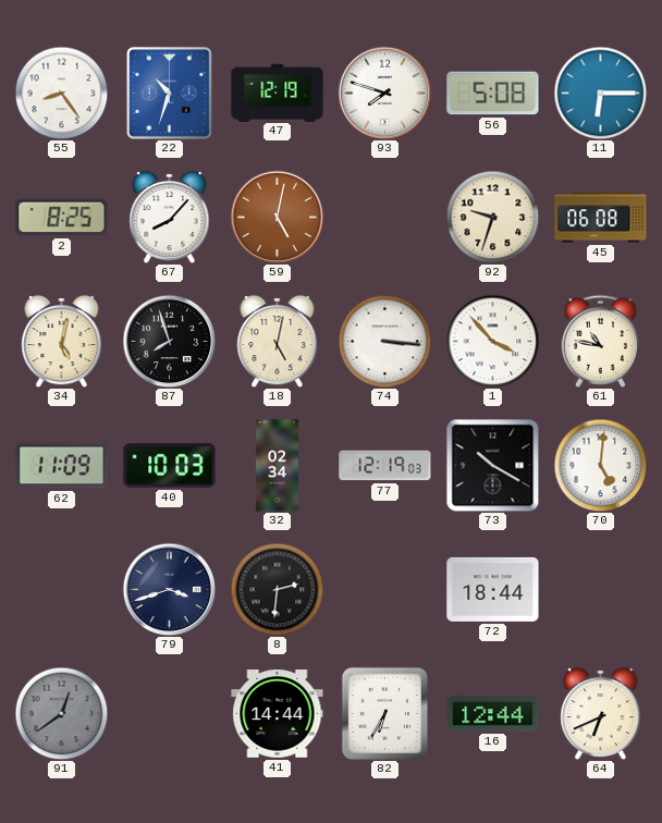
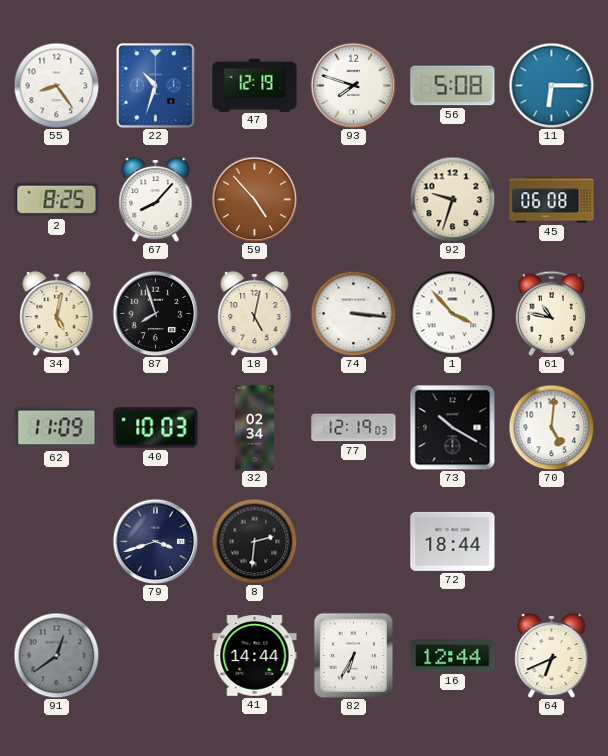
59: 5:02 -> 4:53
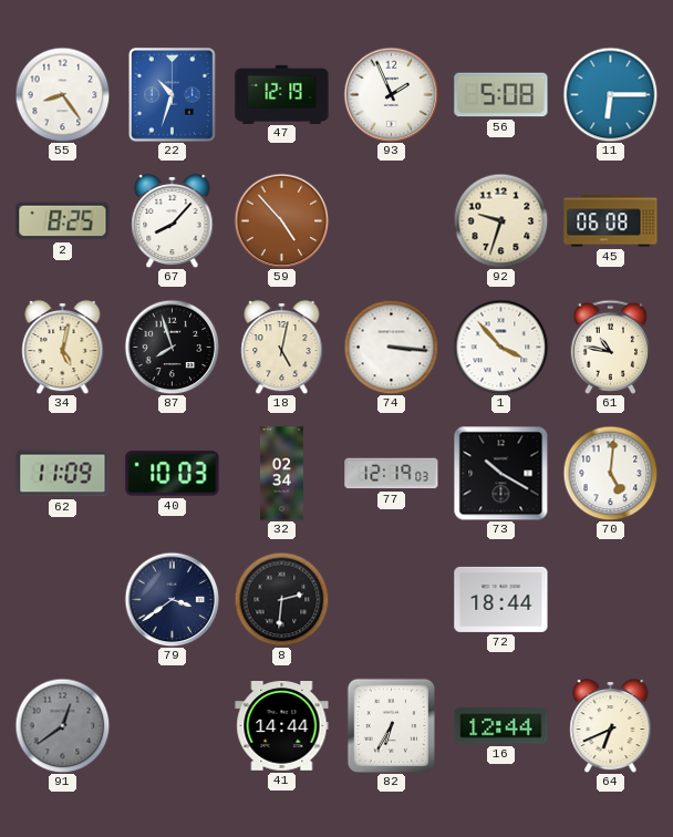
93: 7:48 -> 1:56
79: 3:42 -> 3:39
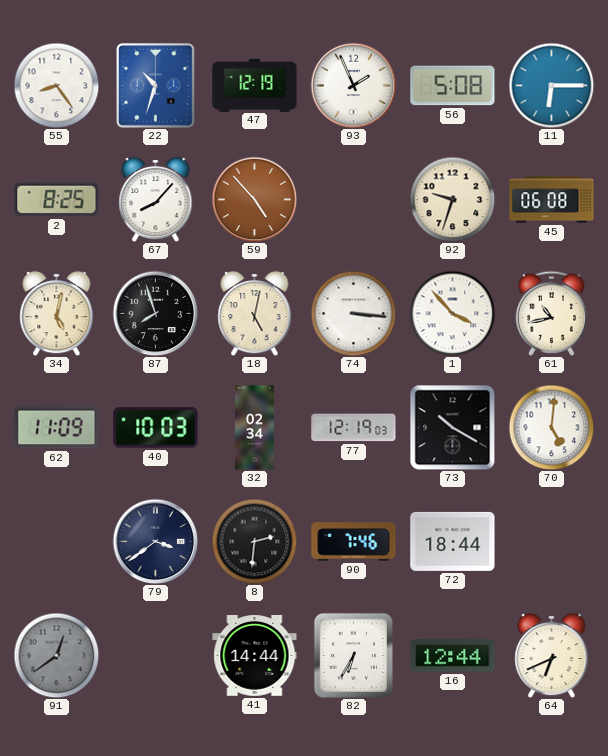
61: 10:47 -> 10:43
90: none -> 7:46
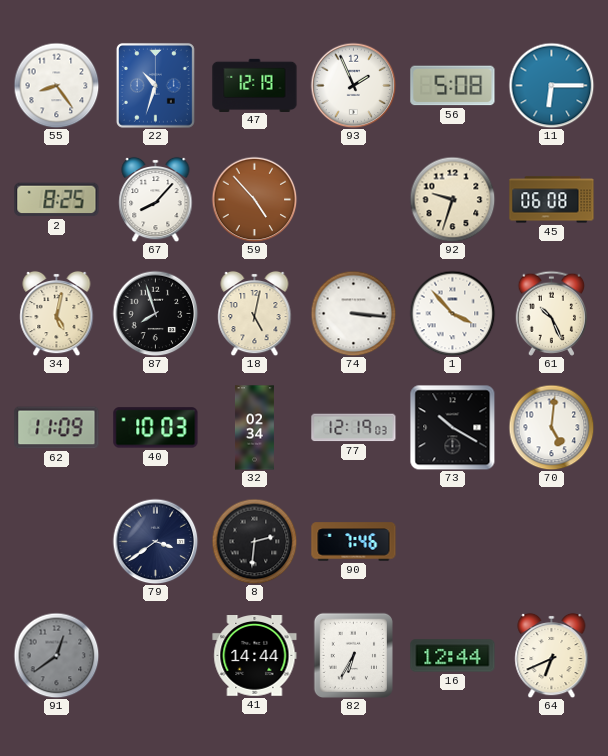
61: 10:43 -> 10:26
72: 18:44 -> none
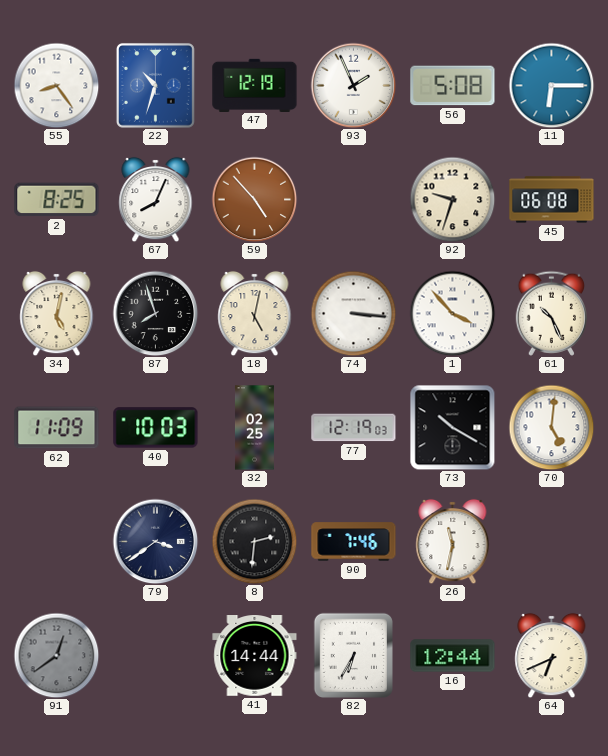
67: 8:07 -> 8:04
32: 02:34 -> 02:25
26: none -> 11:32
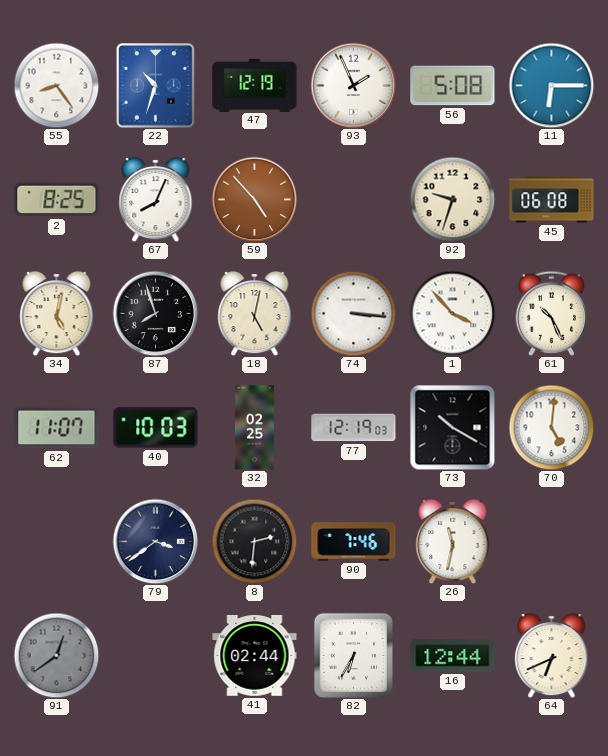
62: 11:09 -> 11:07
41: 14:44 -> 02:44
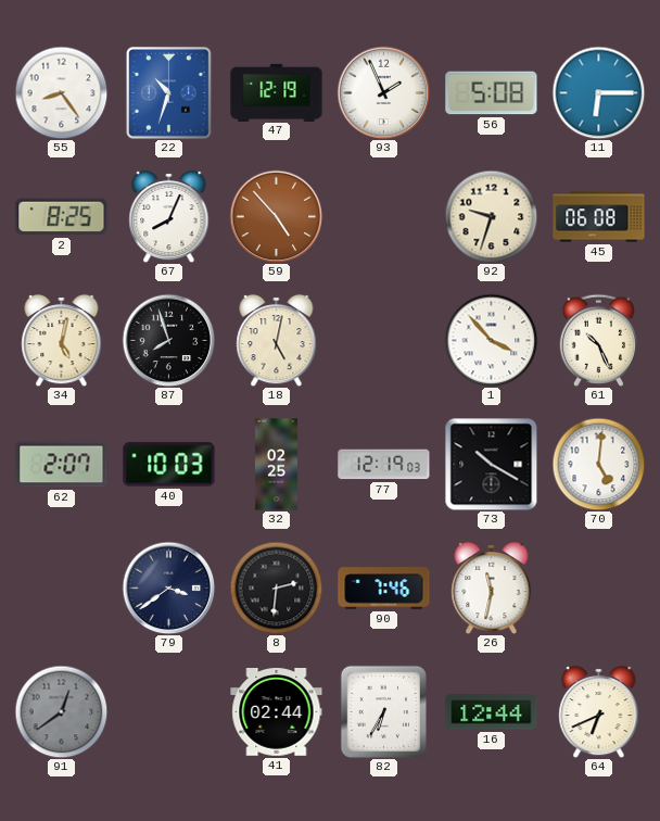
74: 3:16 -> none
62: 11:07 -> 2:07
